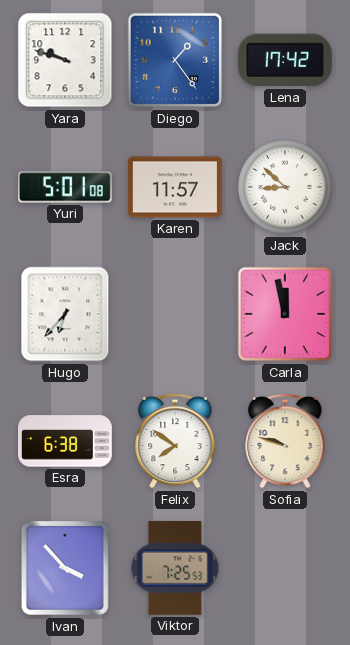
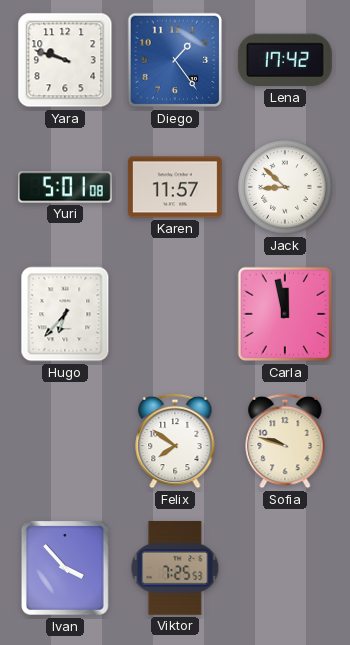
Esra: 6:38 -> none
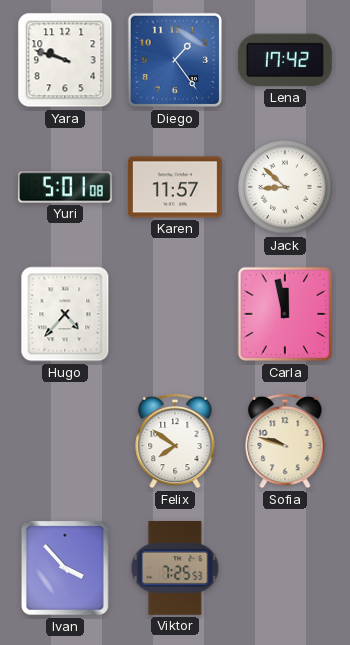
Hugo: 6:37 -> 4:37
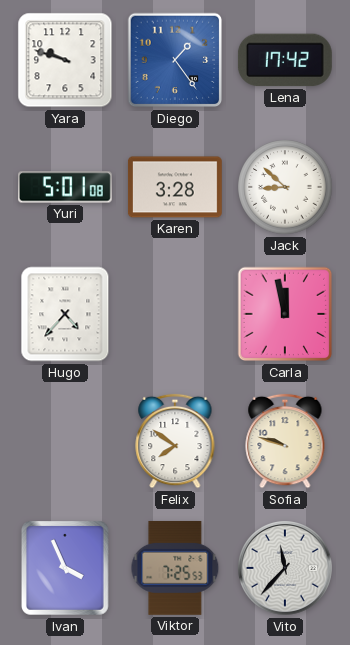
Karen: 11:57 -> 3:28
Ivan: 3:53 -> 3:56
Vito: none -> 11:37
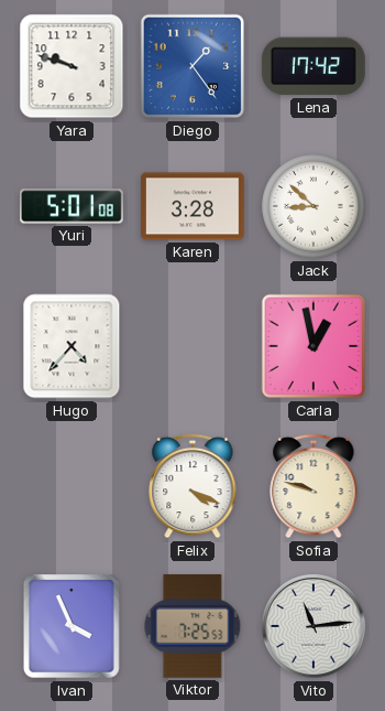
Carla: 11:58 -> 12:58
Felix: 7:51 -> 4:19
Vito: 11:37 -> 11:14
